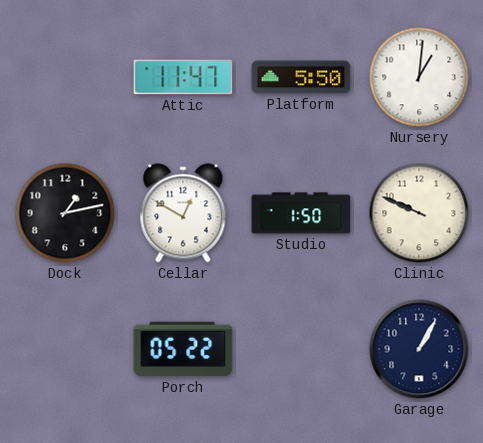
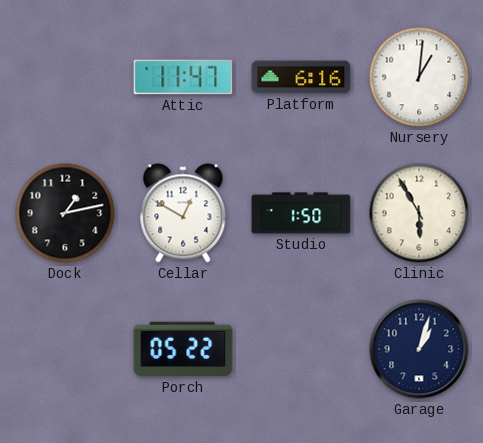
Platform: 5:50 -> 6:16
Clinic: 9:49 -> 5:55
Garage: 1:05 -> 1:03
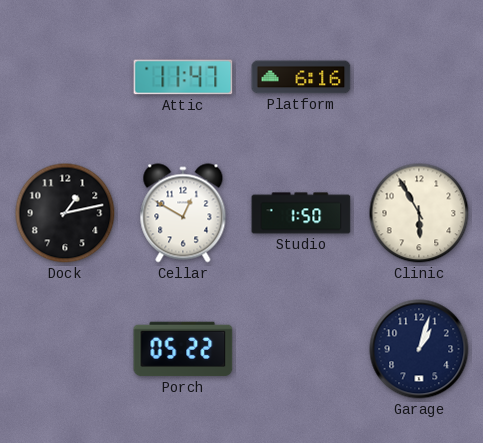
Nursery: 1:01 -> none
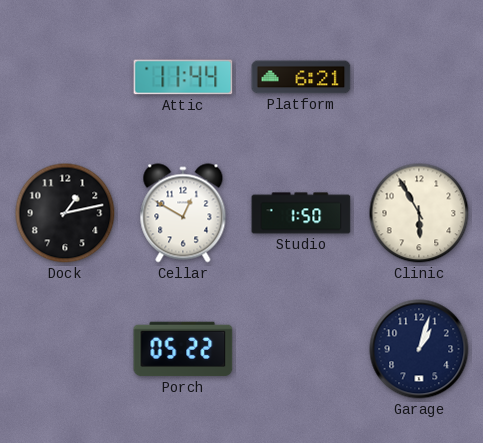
Attic: 11:47 -> 11:44
Platform: 6:16 -> 6:21
